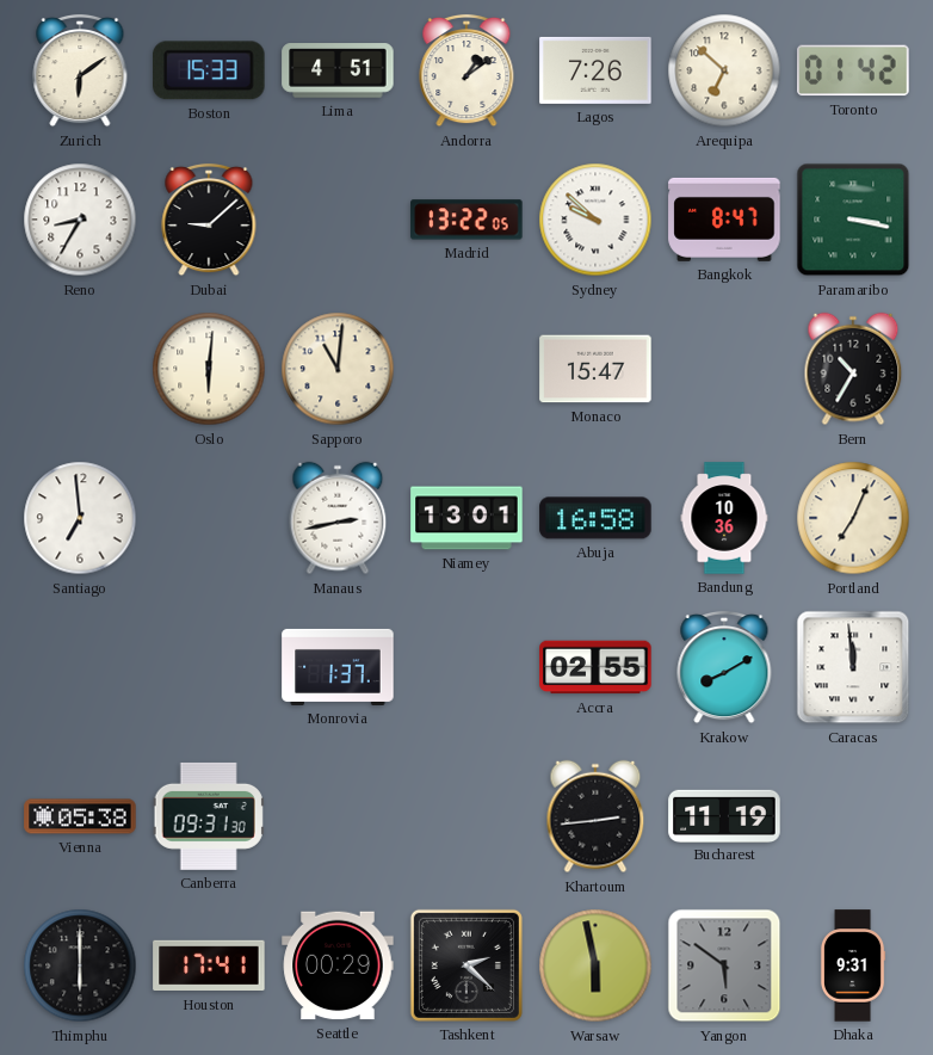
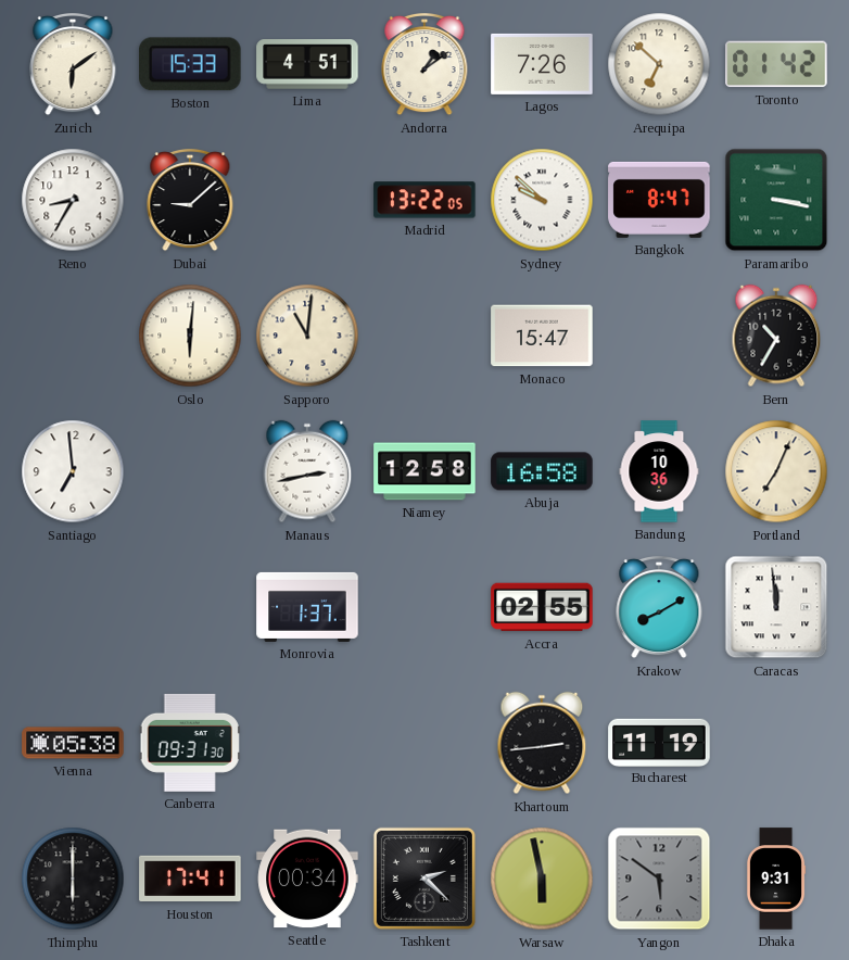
Niamey: 13:01 -> 12:58
Seattle: 00:29 -> 00:34
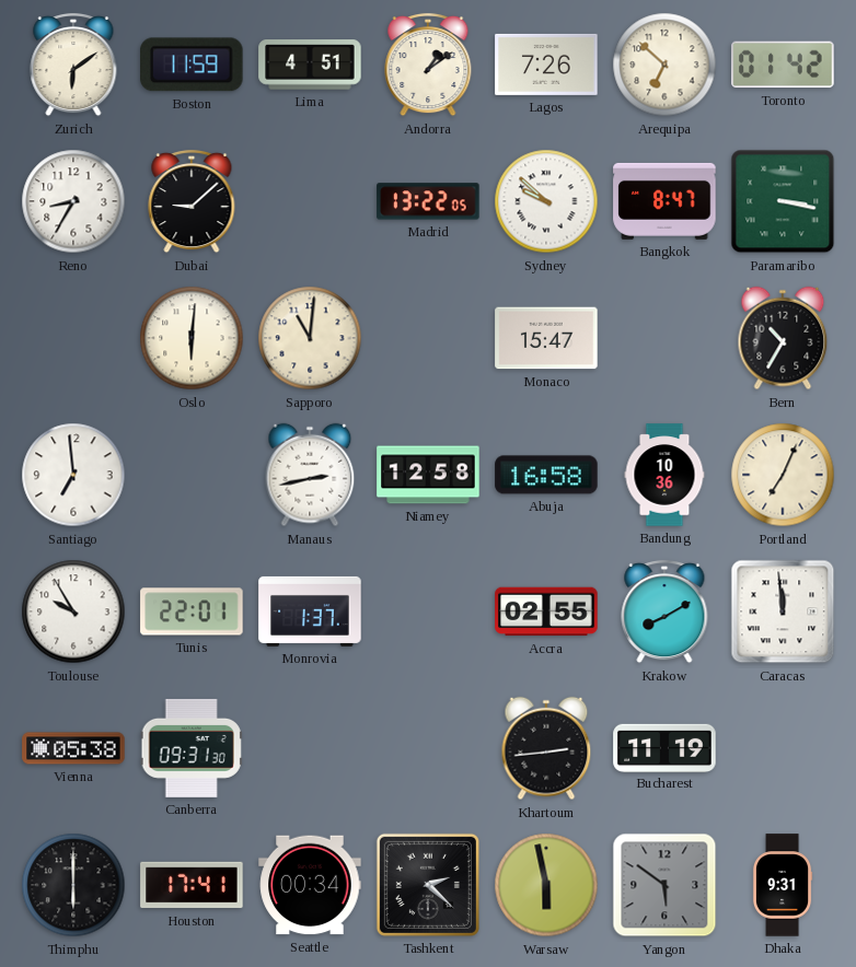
Boston: 15:33 -> 11:59
Toulouse: none -> 9:55
Tunis: none -> 22:01
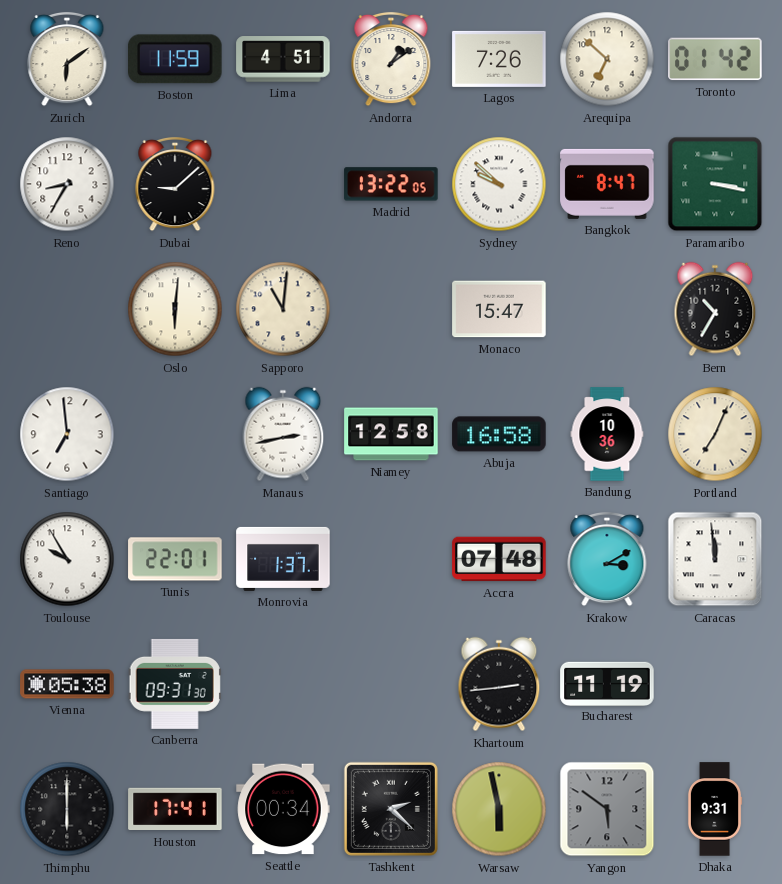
Accra: 02:55 -> 07:48
Krakow: 8:10 -> 3:10
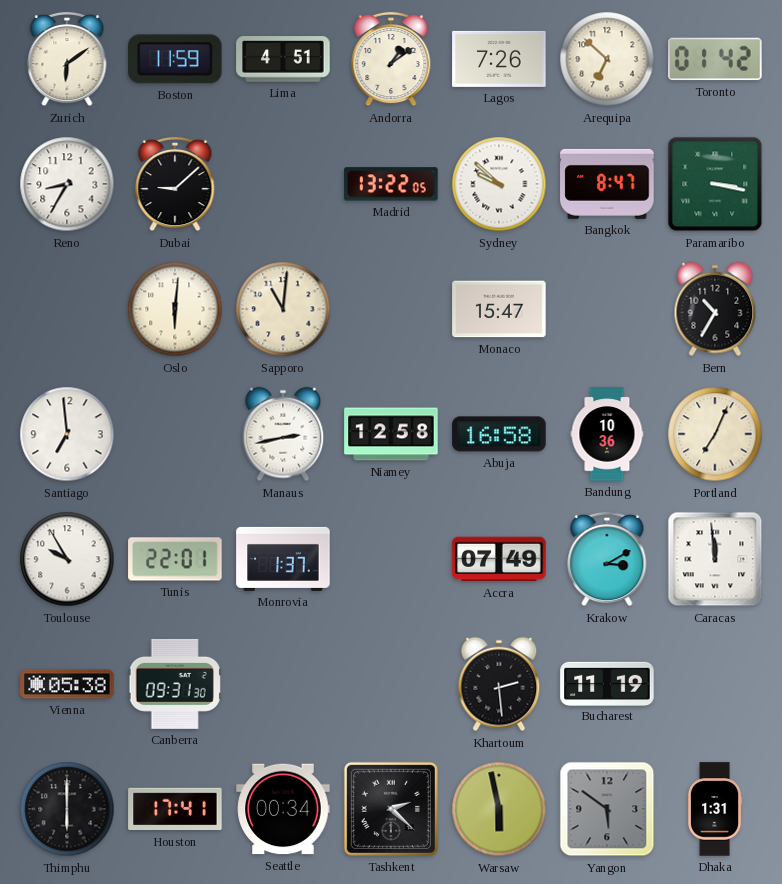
Accra: 07:48 -> 07:49
Khartoum: 2:44 -> 2:29
Dhaka: 9:31 -> 1:31
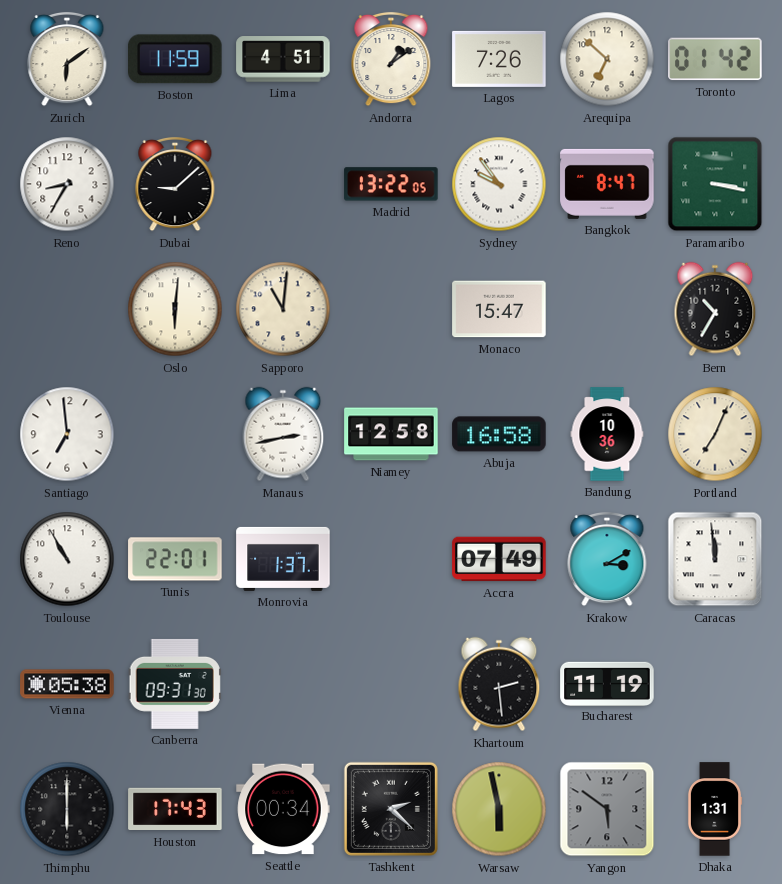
Sydney: 9:52 -> 9:54
Toulouse: 9:55 -> 10:55
Houston: 17:41 -> 17:43
